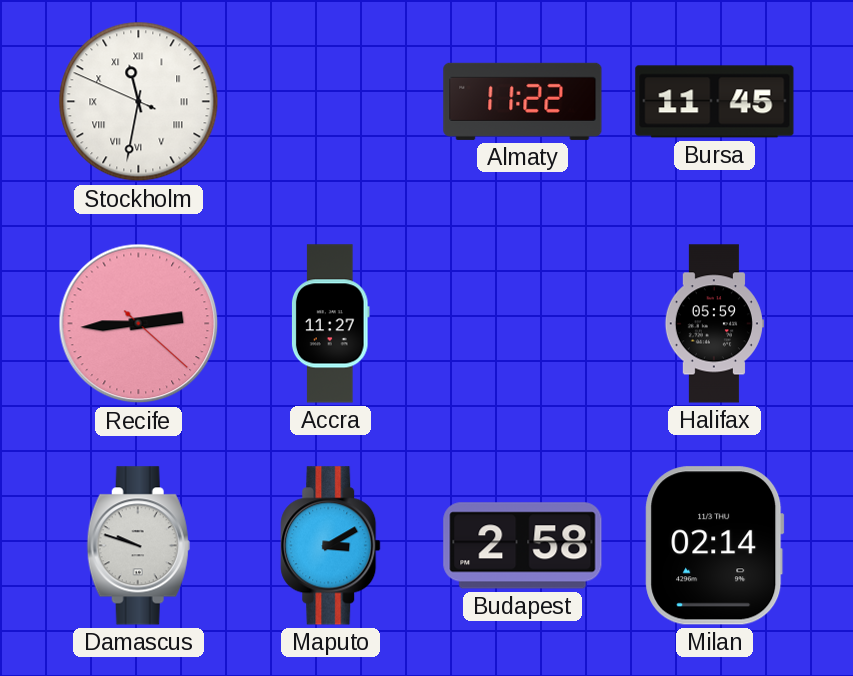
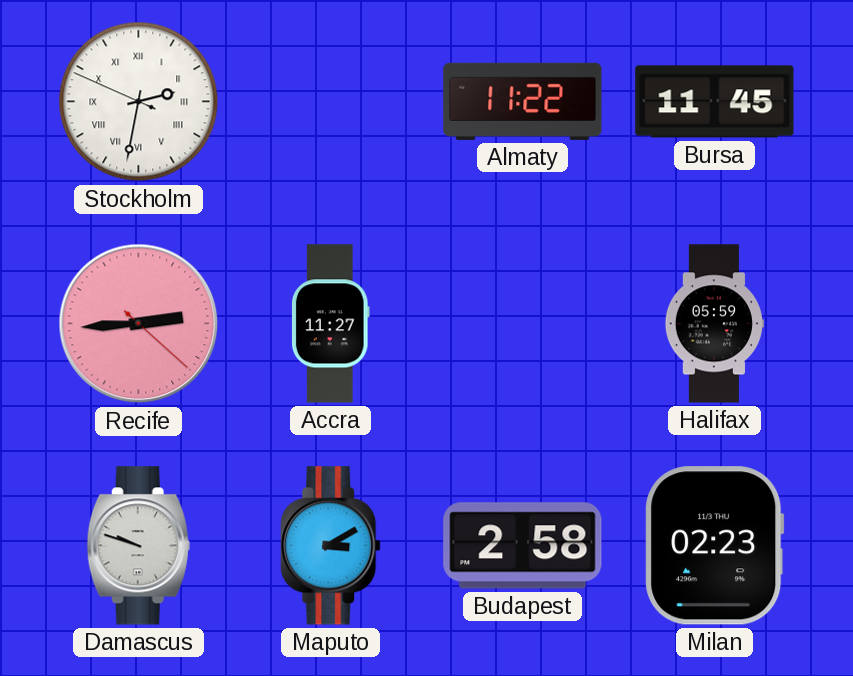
Stockholm: 11:31 -> 2:31
Milan: 02:14 -> 02:23
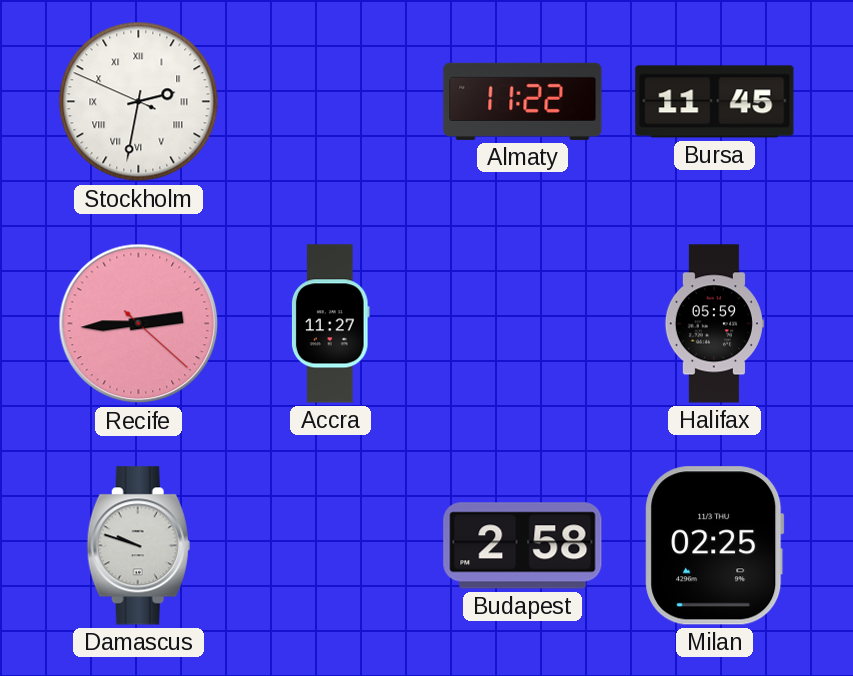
Maputo: 3:10 -> none
Milan: 02:23 -> 02:25
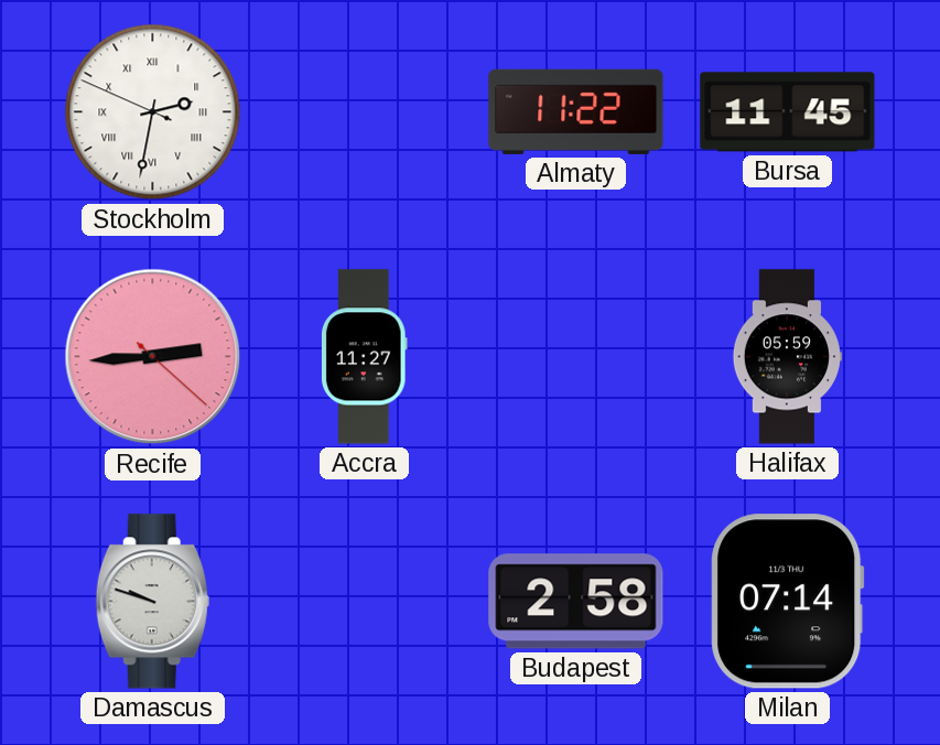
Milan: 02:25 -> 07:14
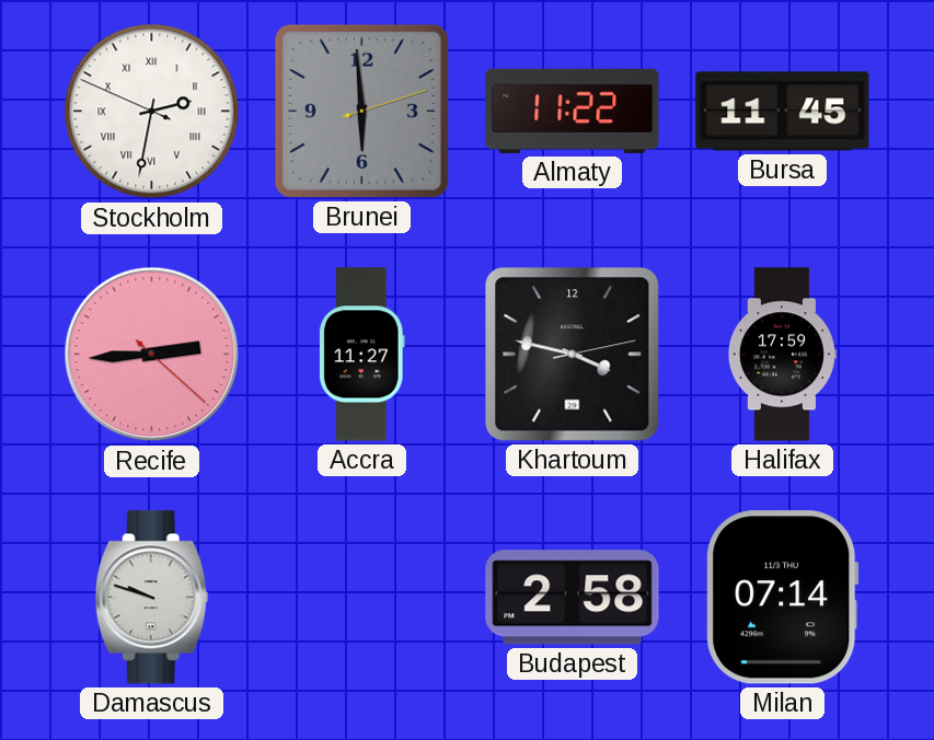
Brunei: none -> 5:59
Khartoum: none -> 3:47
Halifax: 05:59 -> 17:59
